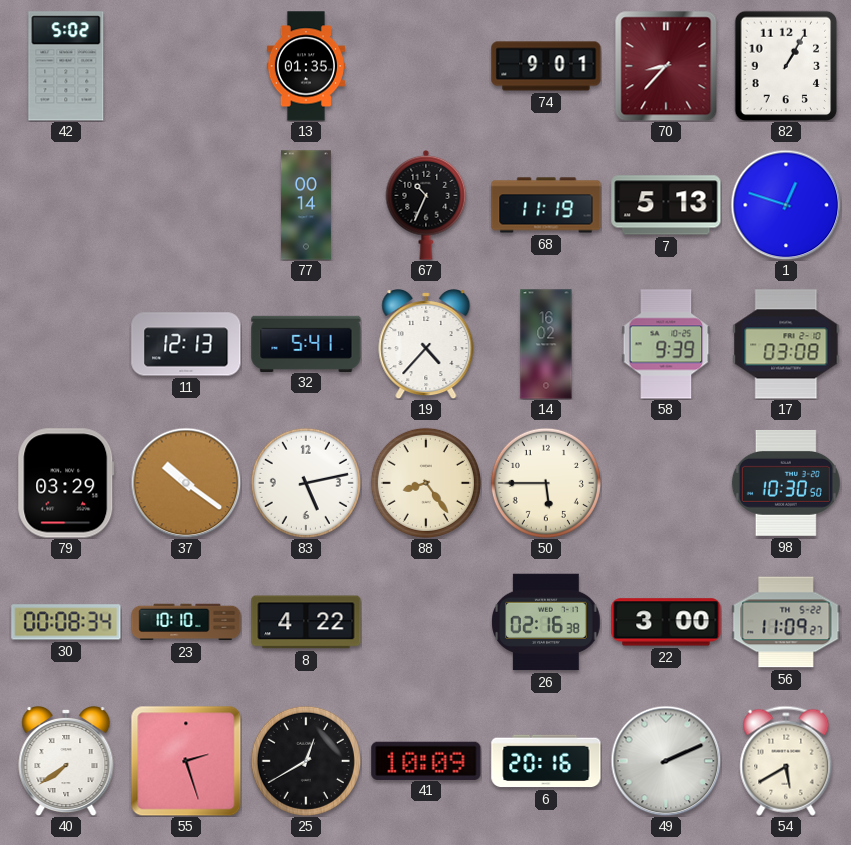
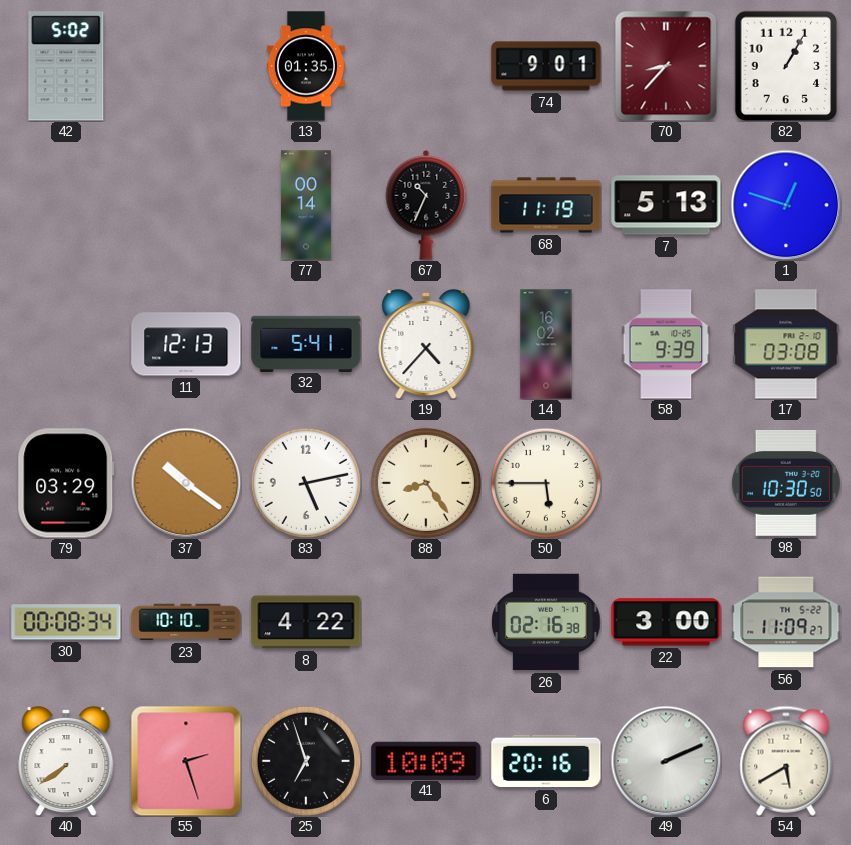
25: 12:40 -> 6:57
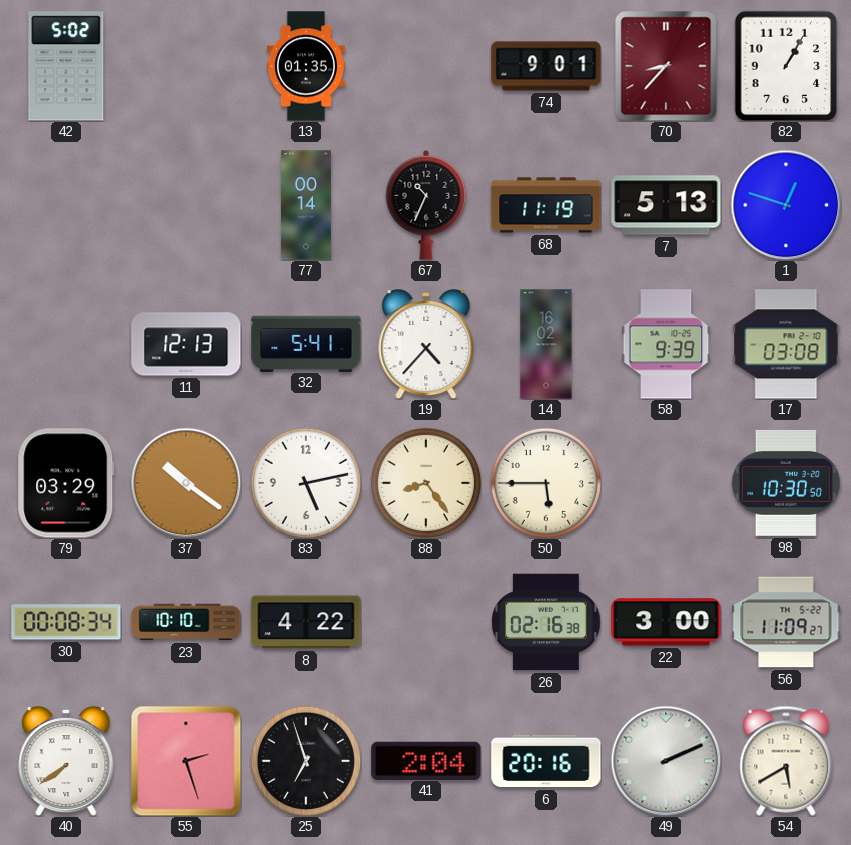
41: 10:09 -> 2:04
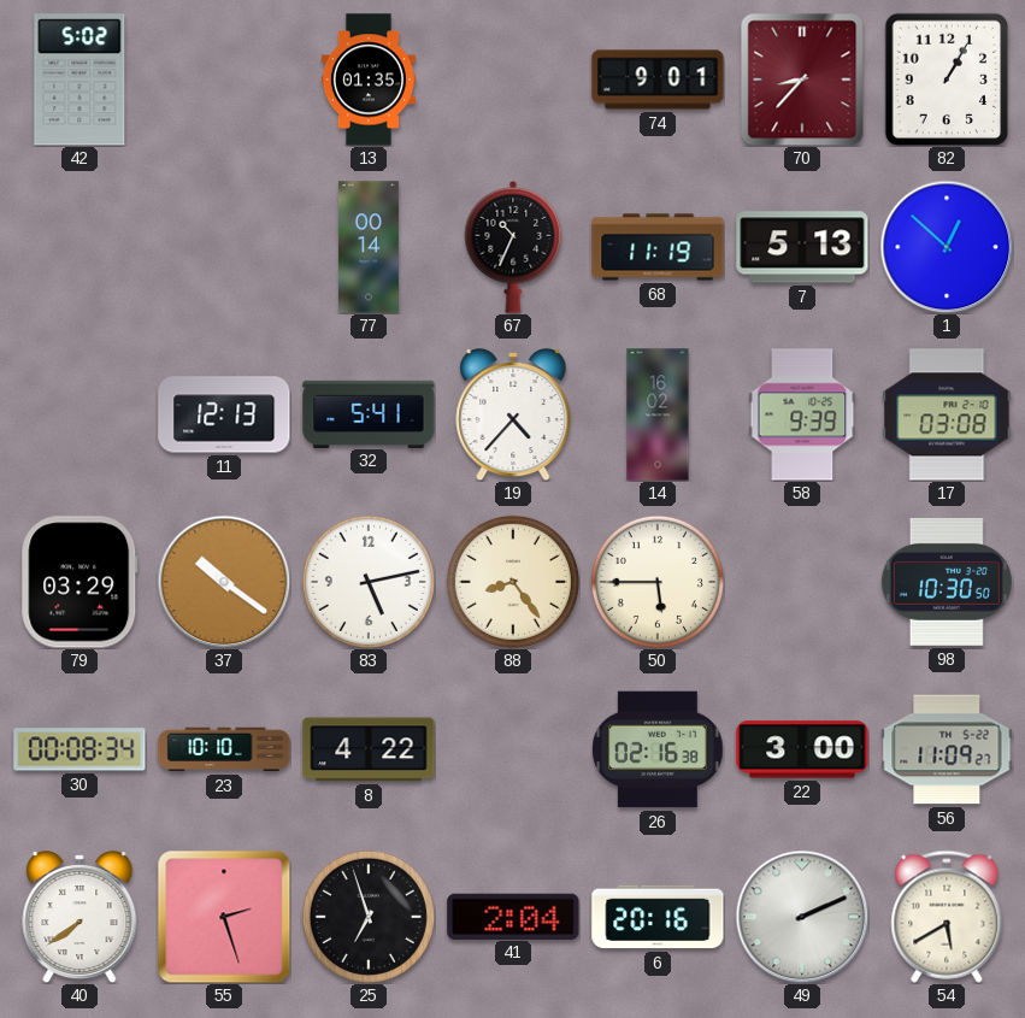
1: 12:48 -> 12:52
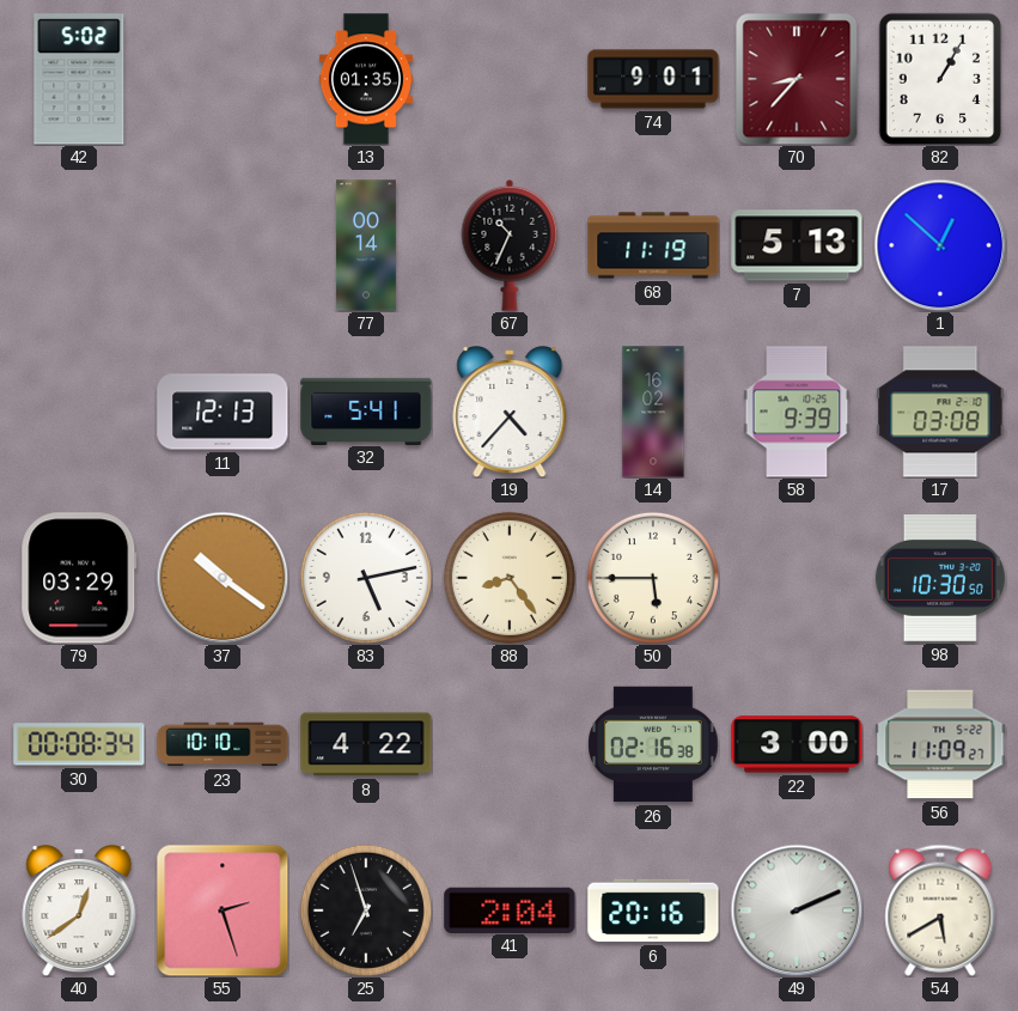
40: 7:39 -> 12:39
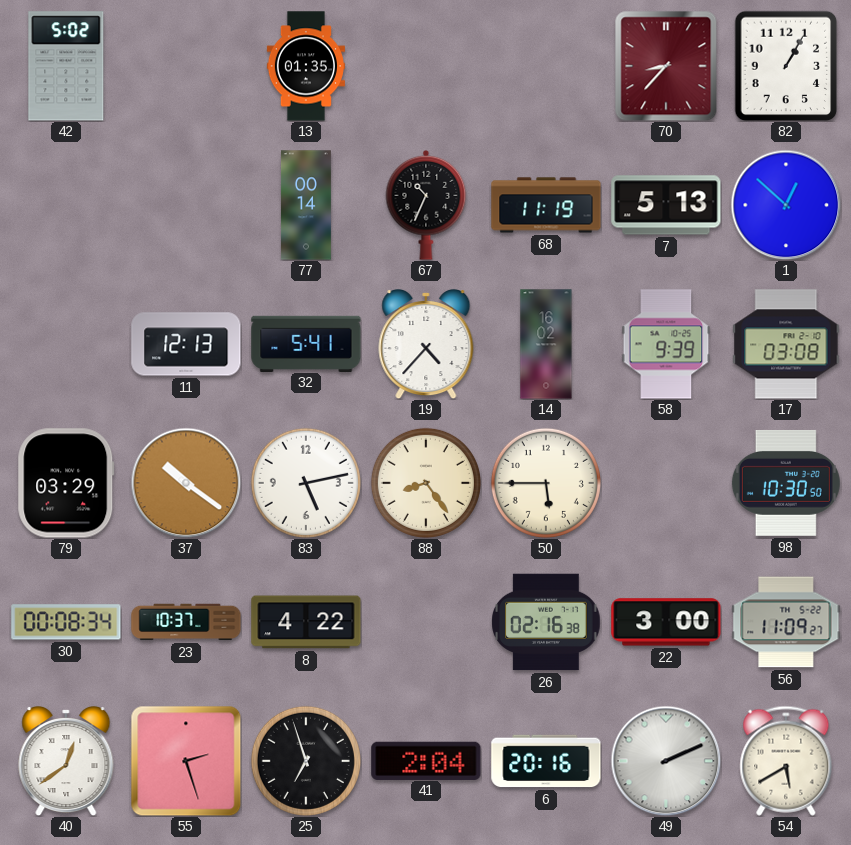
74: 9:01 -> none
23: 10:10 -> 10:37
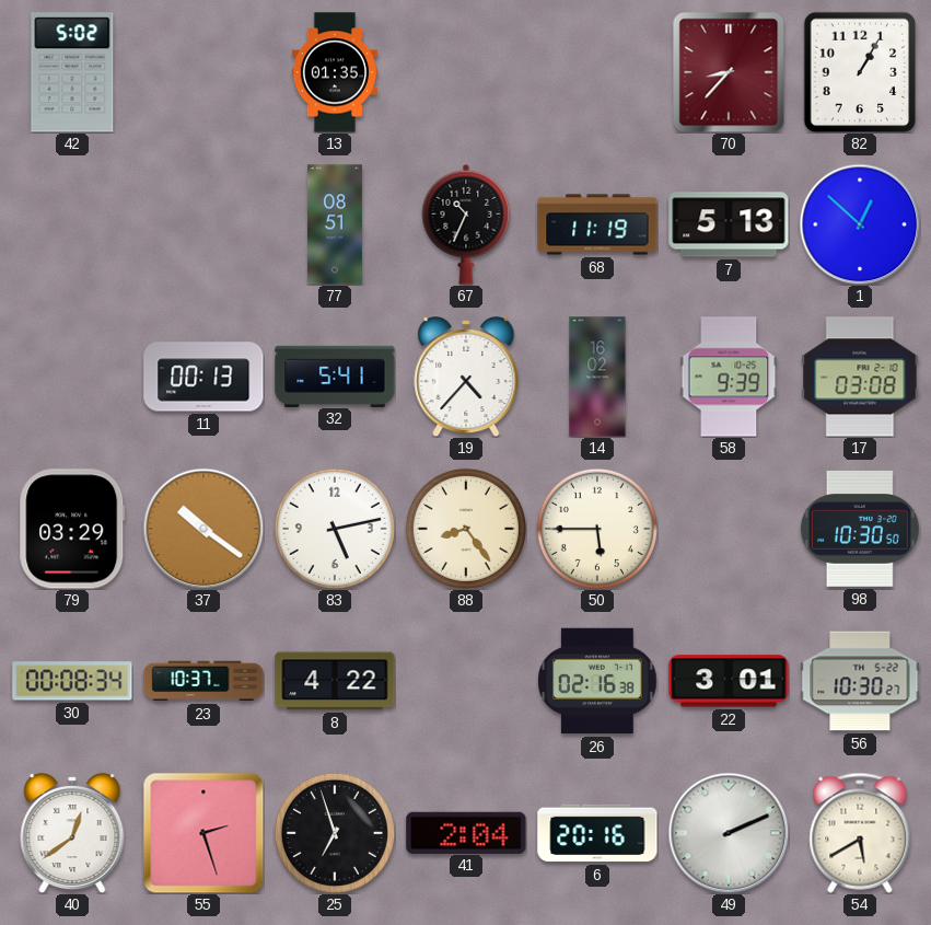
77: 00:14 -> 08:51
11: 12:13 -> 00:13
22: 3:00 -> 3:01
56: 11:09 -> 10:30
